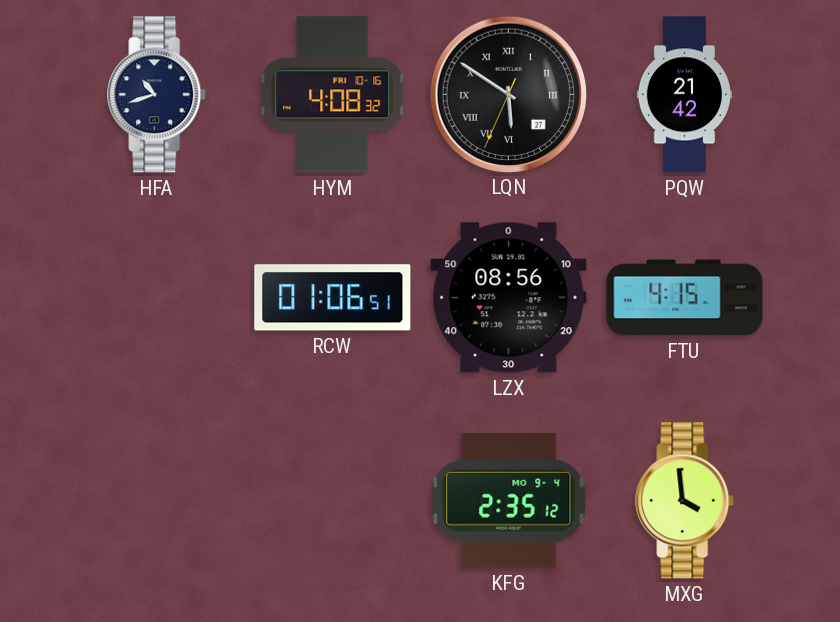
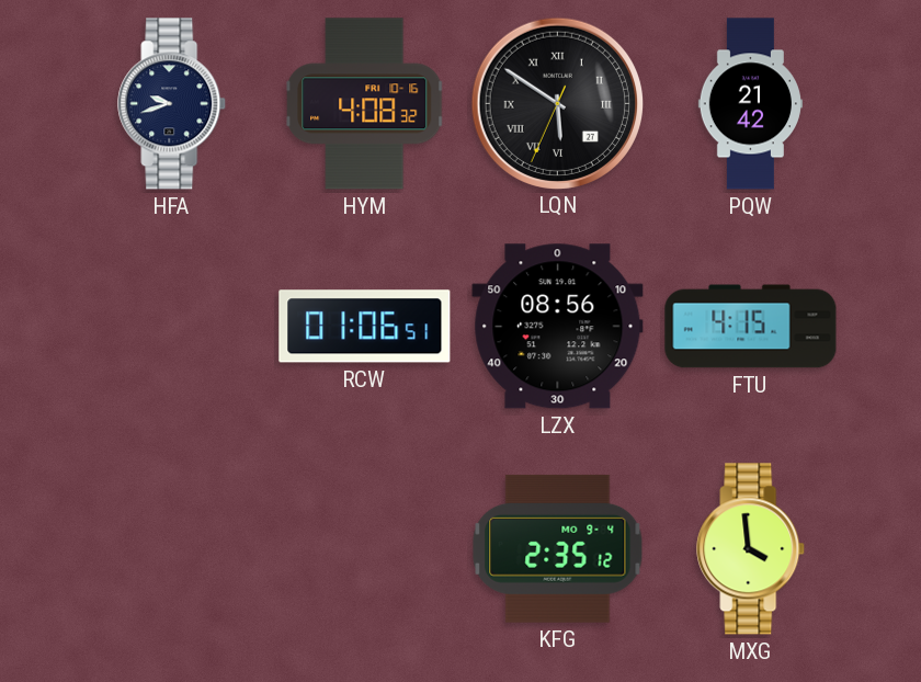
HFA: 10:42 -> 9:42
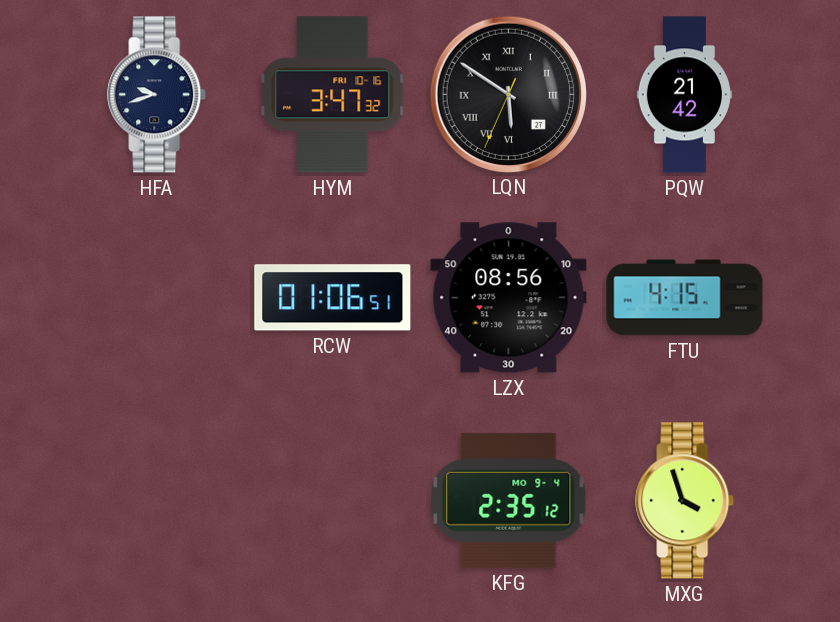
HYM: 4:08 -> 3:47
MXG: 3:59 -> 3:57
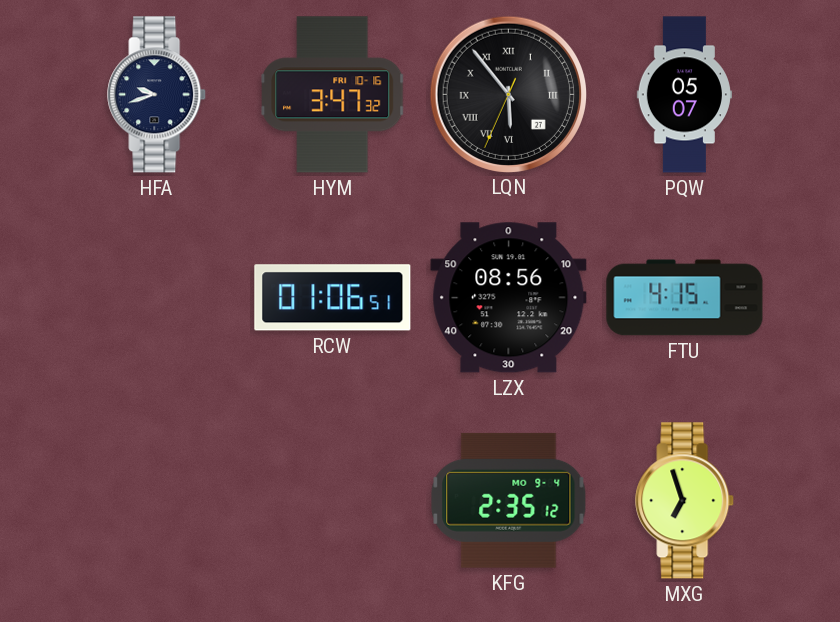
LQN: 5:50 -> 5:53
PQW: 21:42 -> 05:07
MXG: 3:57 -> 6:57
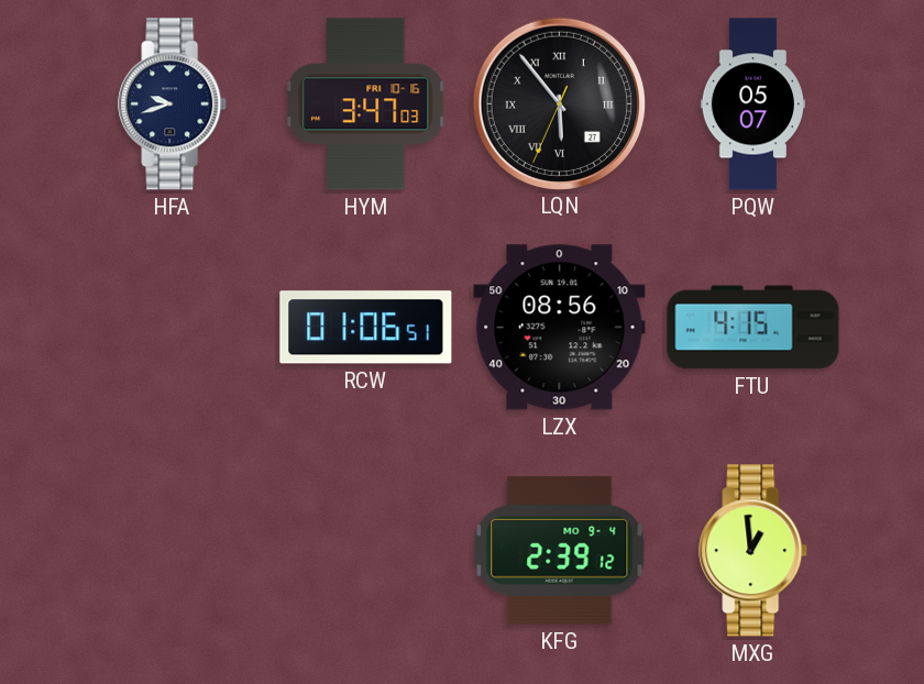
HYM: 3:47:32 -> 3:47:03
KFG: 2:35 -> 2:39
MXG: 6:57 -> 12:59
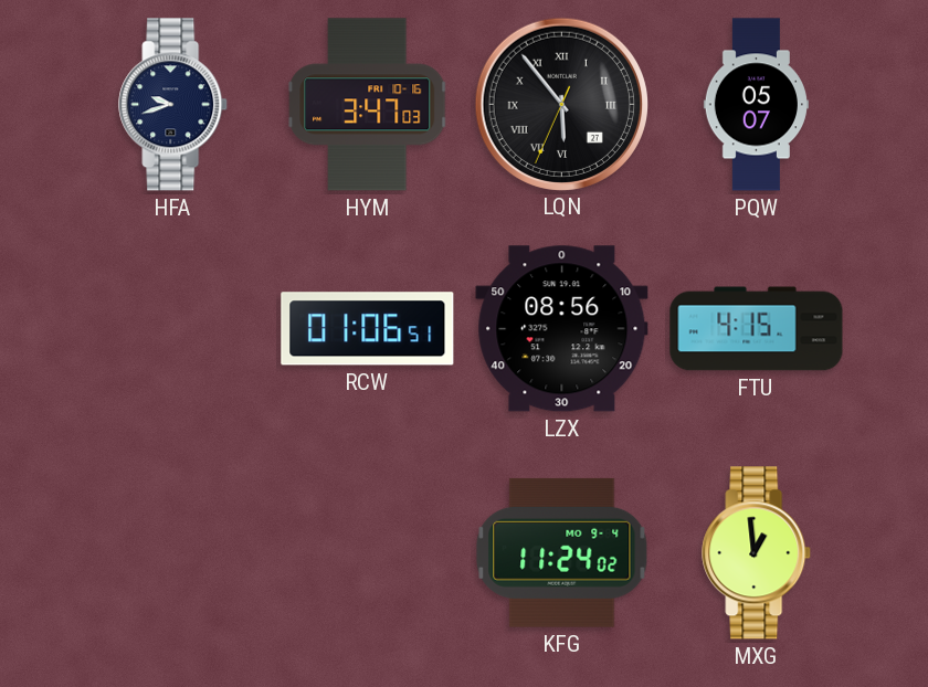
KFG: 2:39 -> 11:24
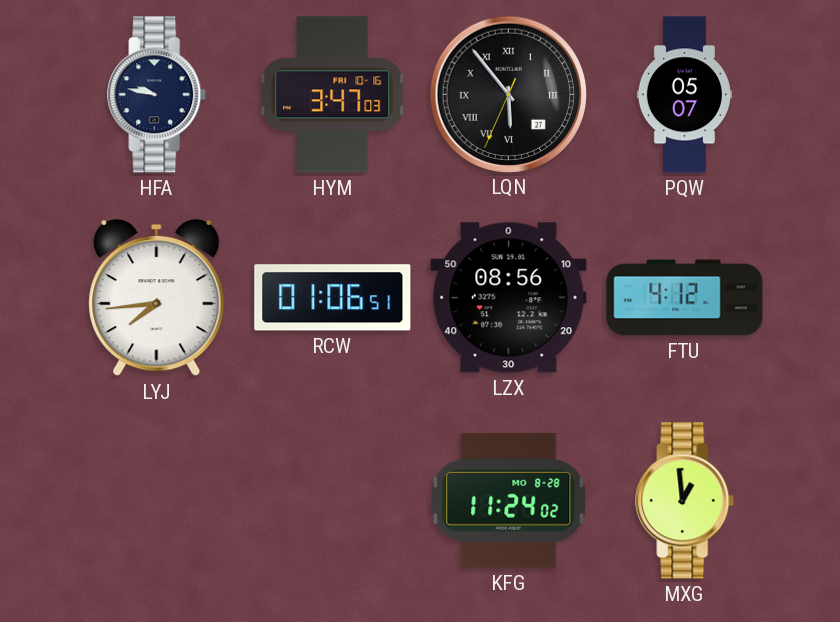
HFA: 9:42 -> 9:47
LYJ: none -> 7:44
FTU: 4:15 -> 4:12
KFG date: MO 9-4 -> MO 8-28
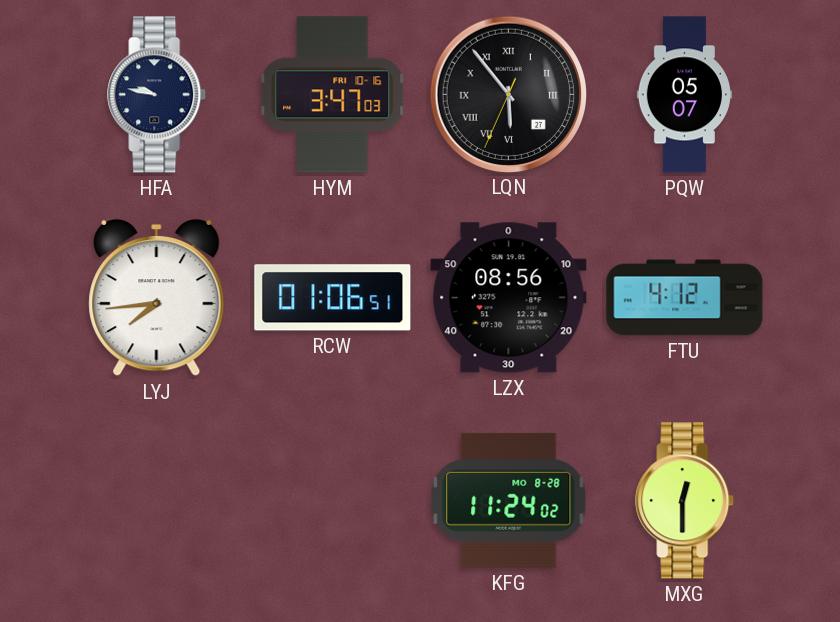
MXG: 12:59 -> 12:30
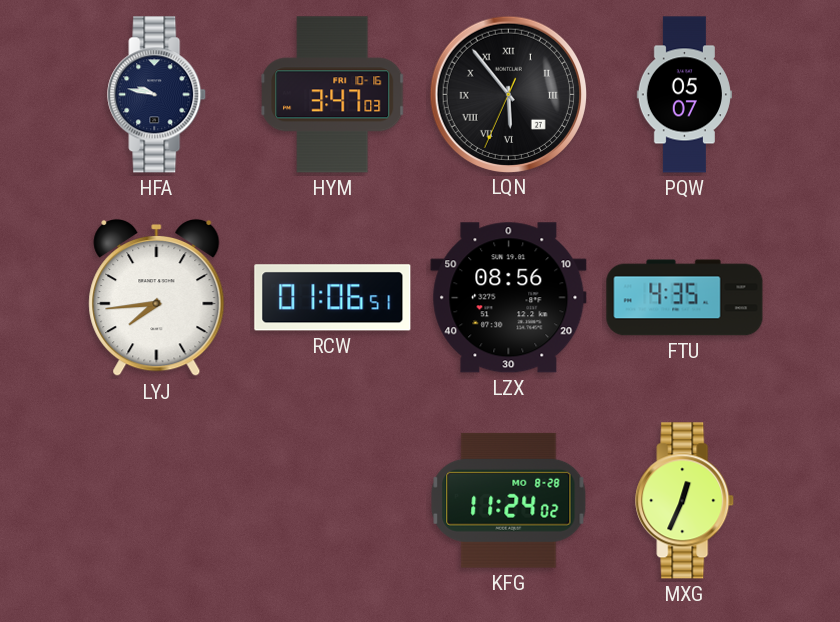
FTU: 4:12 -> 4:35
MXG: 12:30 -> 12:34
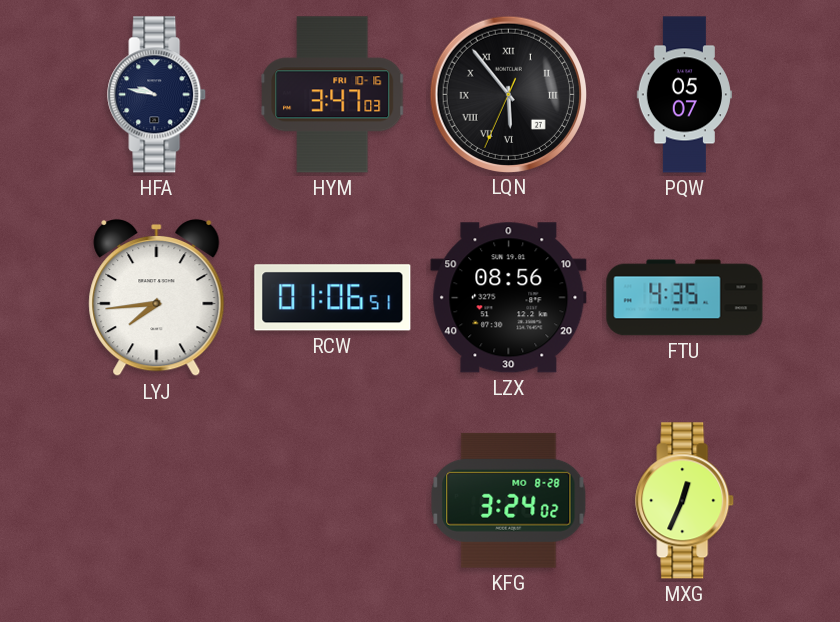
KFG: 11:24 -> 3:24
